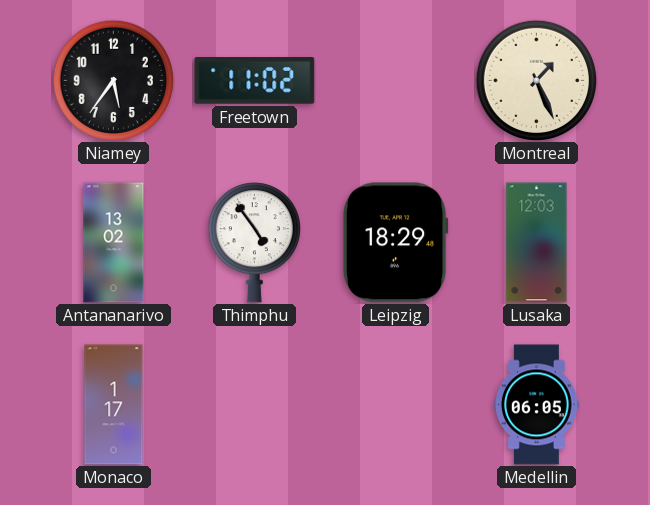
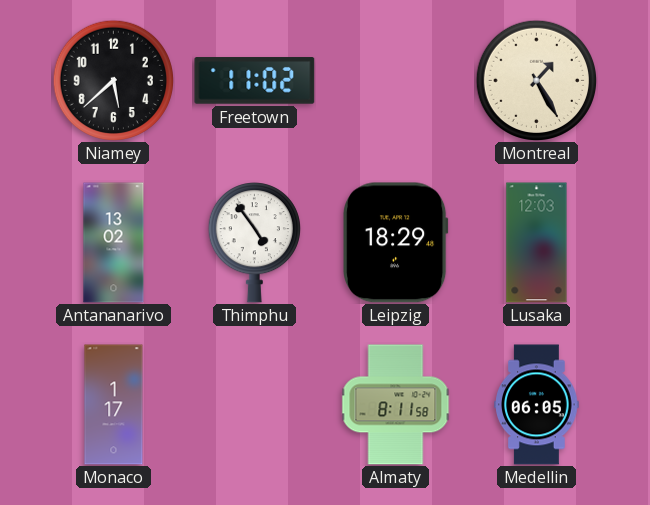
Niamey: 5:36 -> 5:38
Montreal: 1:26 -> 1:25
Almaty: none -> 8:11
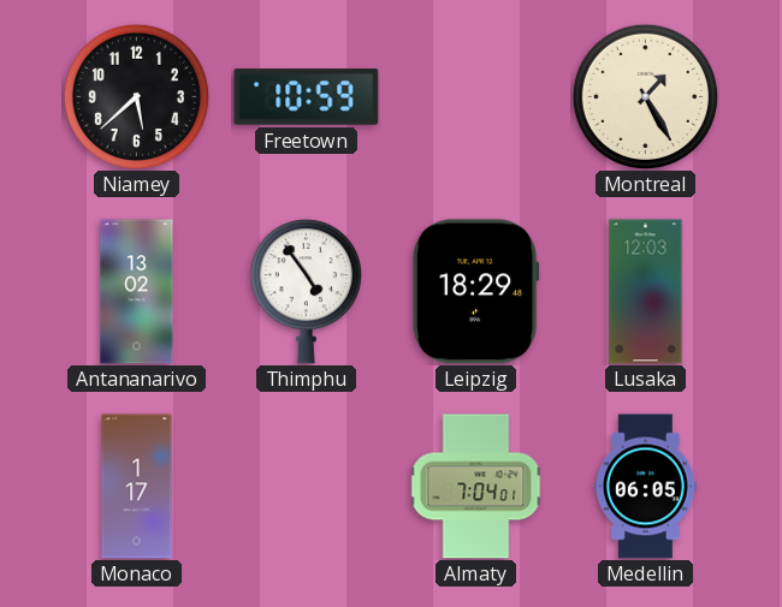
Freetown: 11:02 -> 10:59
Almaty: 8:11 -> 7:04
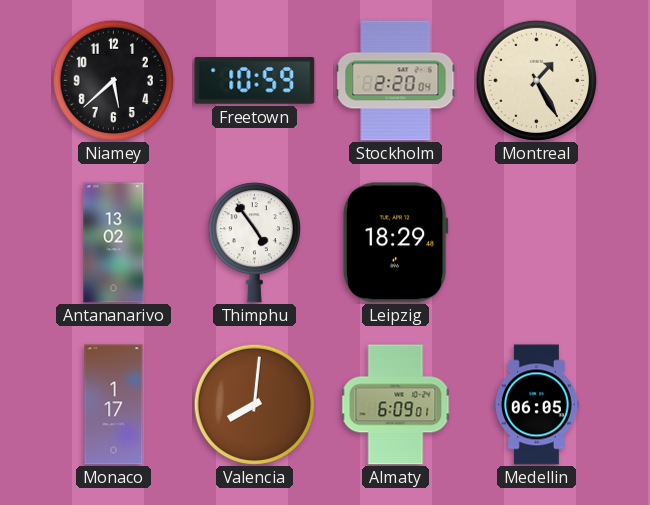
Stockholm: none -> 2:20
Lusaka: 12:03 -> none
Valencia: none -> 8:01
Almaty: 7:04 -> 6:09
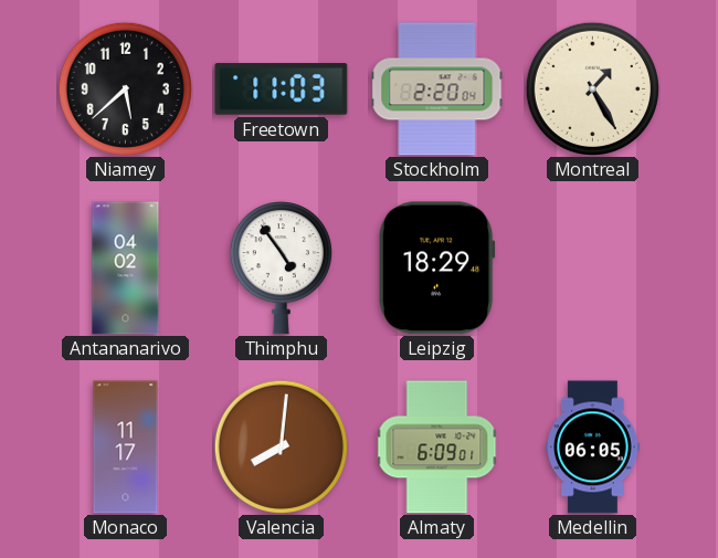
Freetown: 10:59 -> 11:03
Antananarivo: 13:02 -> 04:02
Monaco: 1:17 -> 11:17
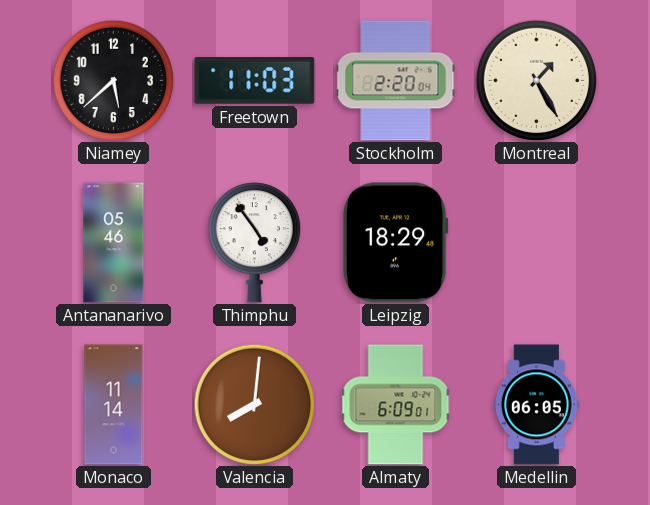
Antananarivo: 04:02 -> 05:46
Monaco: 11:17 -> 11:14
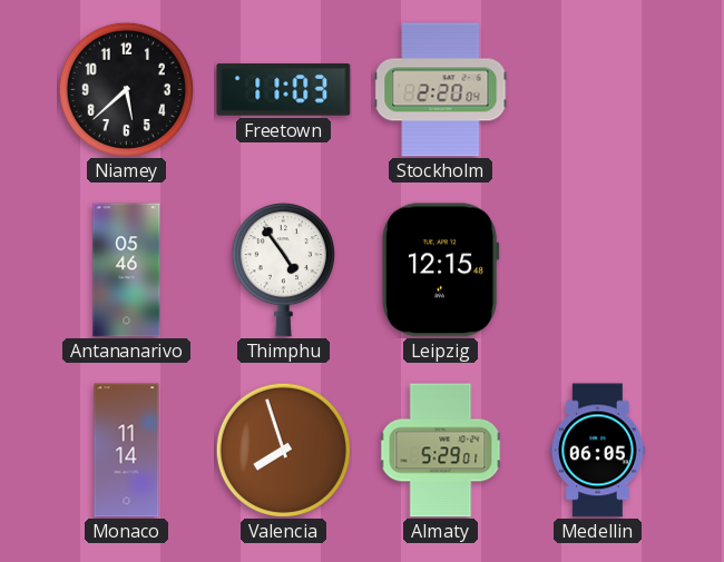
Montreal: 1:25 -> none
Leipzig: 18:29 -> 12:15
Valencia: 8:01 -> 7:57
Almaty: 6:09 -> 5:29
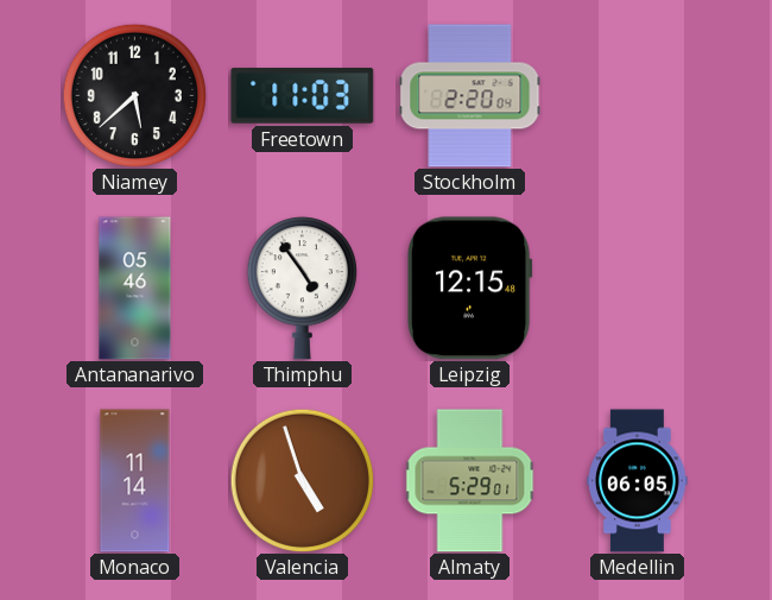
Valencia: 7:57 -> 4:57
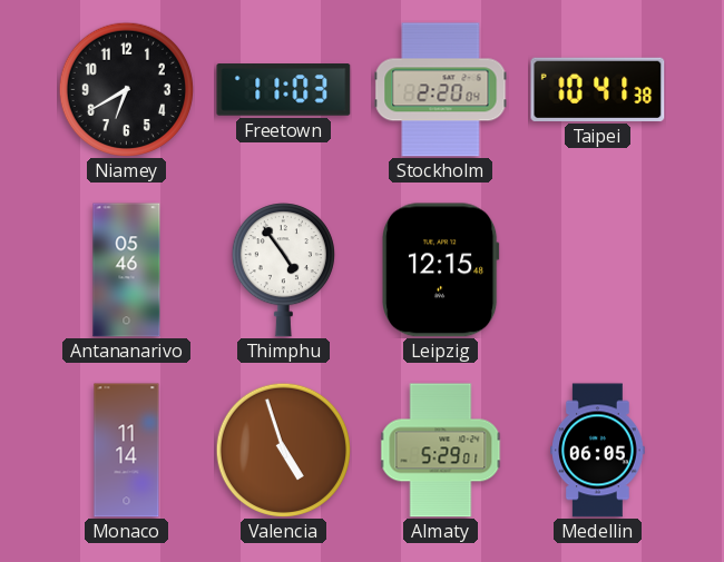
Niamey: 5:38 -> 6:40
Taipei: none -> 10:41
